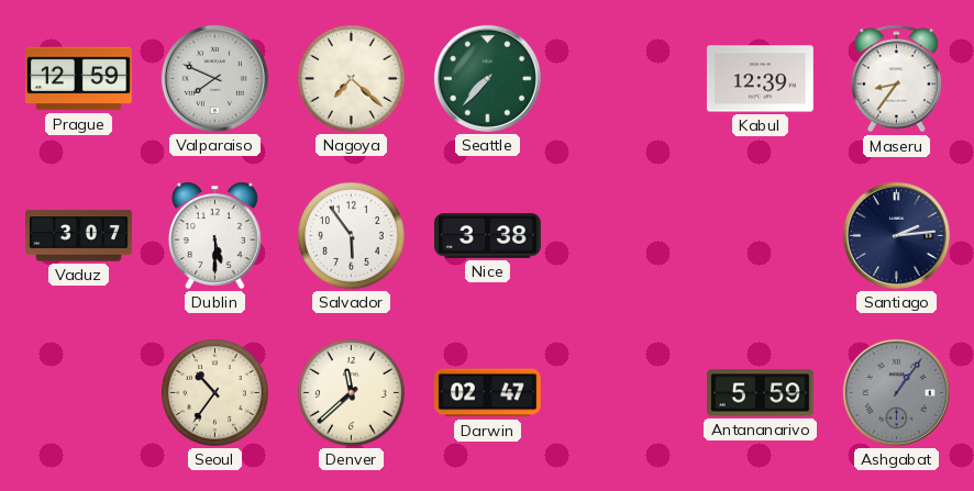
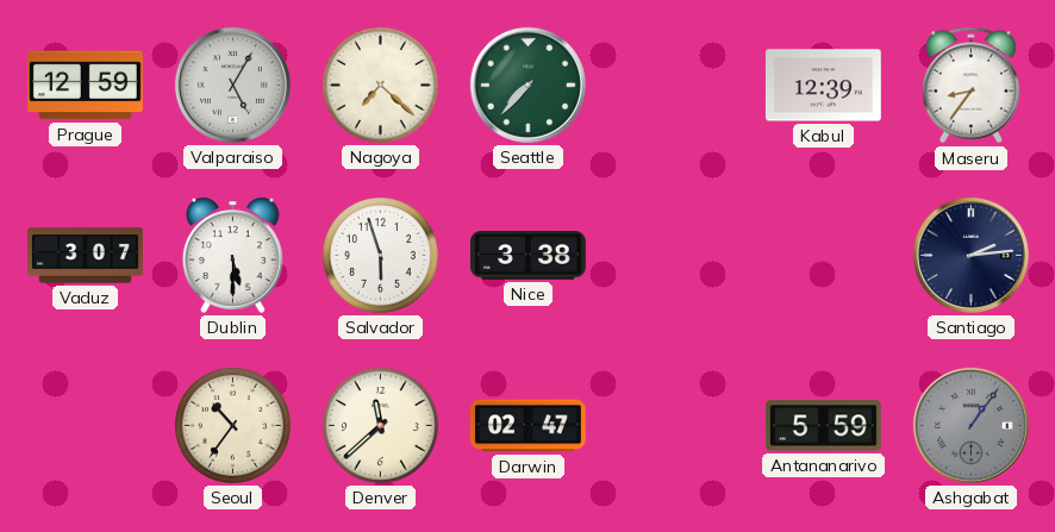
Valparaiso: 7:49 -> 5:05
Salvador: 5:54 -> 5:57
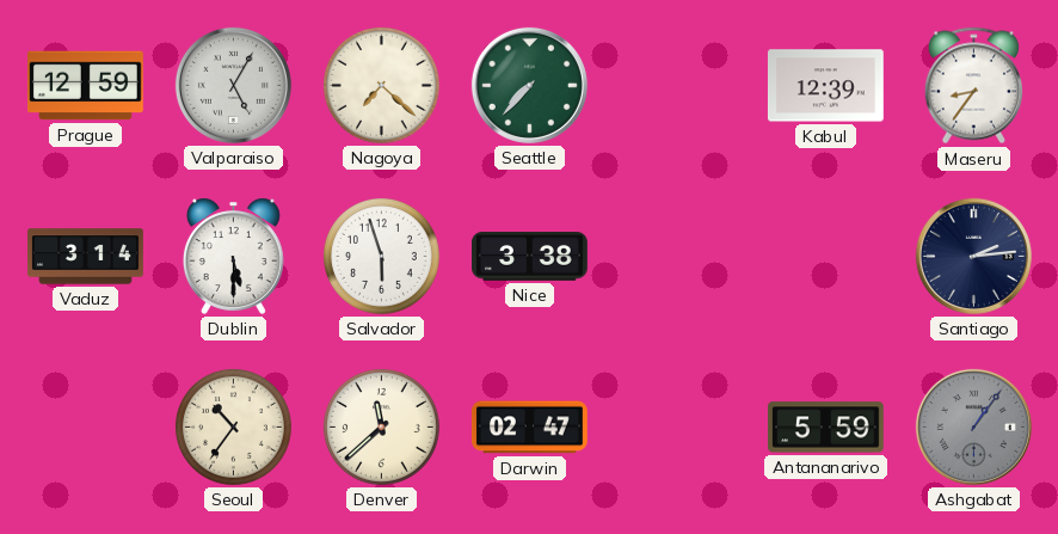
Vaduz: 3:07 -> 3:14
